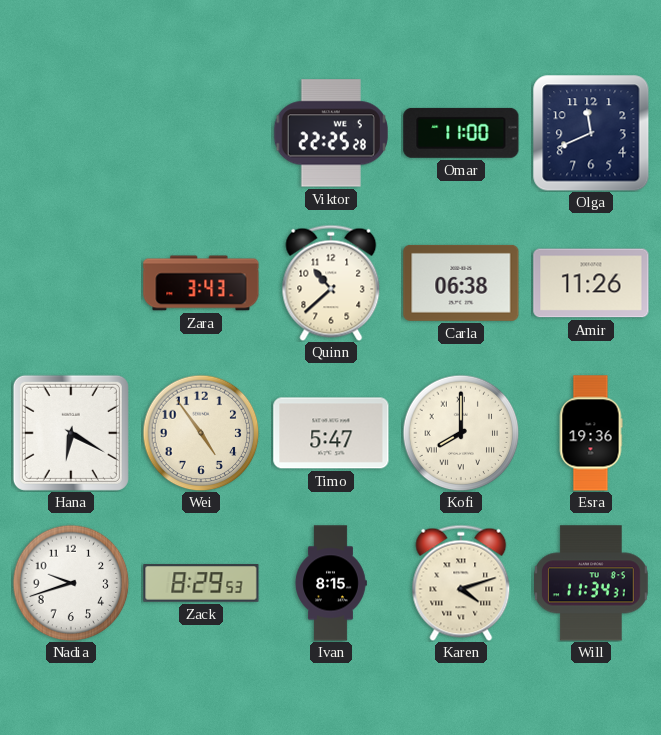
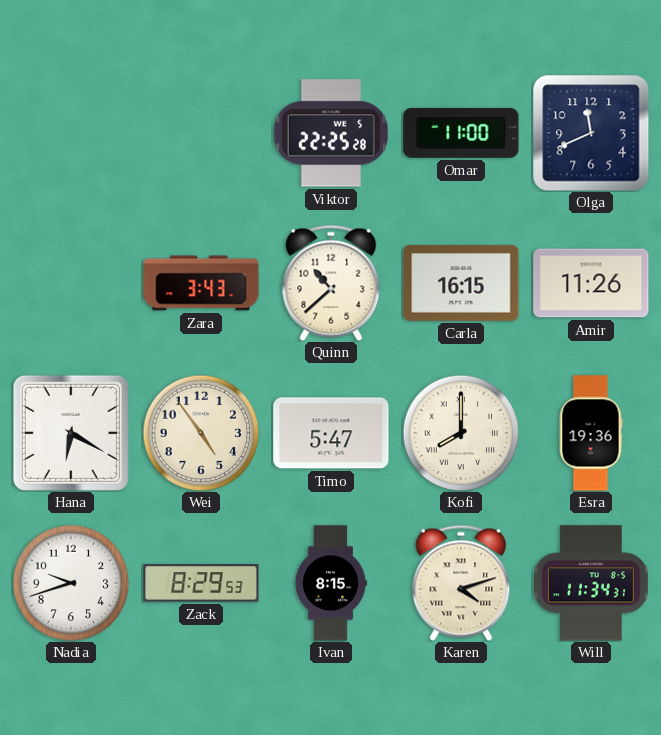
Carla: 06:38 -> 16:15
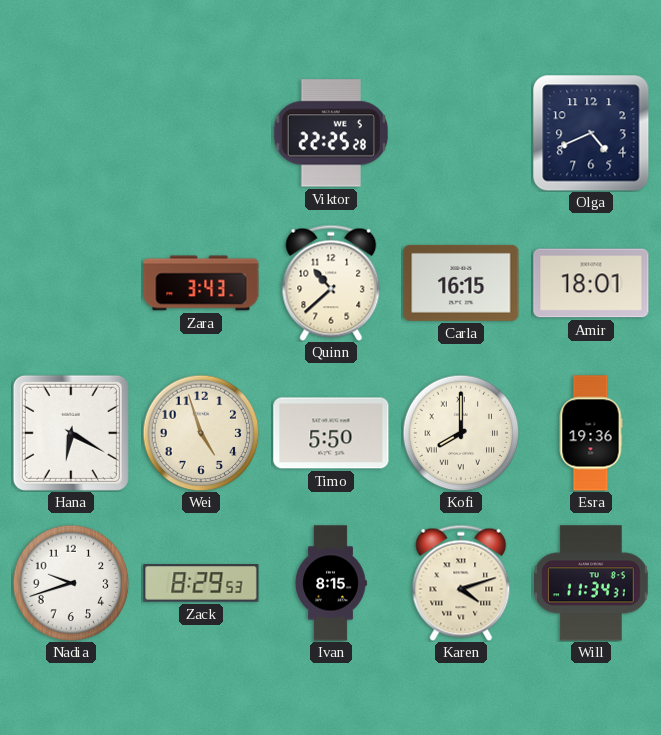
Omar: 11:00 -> none
Olga: 11:41 -> 4:41
Amir: 11:26 -> 18:01
Wei: 4:54 -> 4:57
Timo: 5:47 -> 5:50
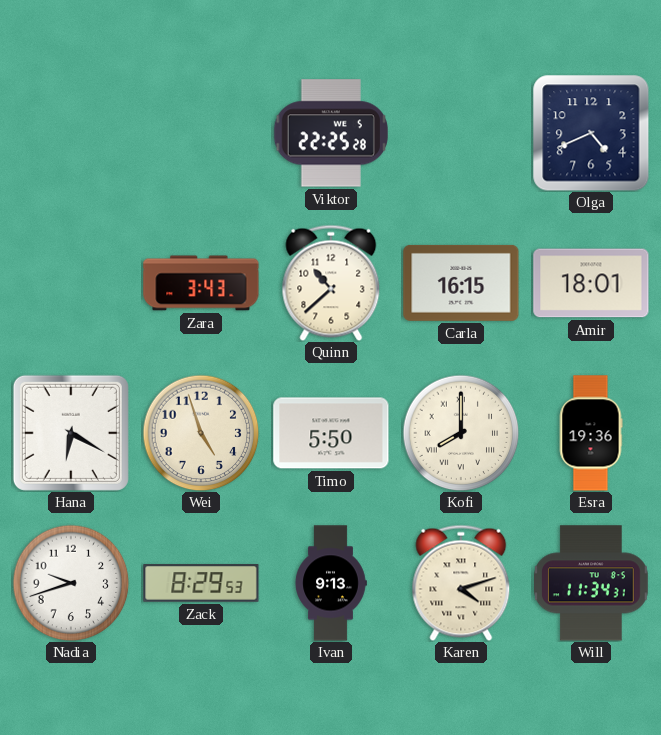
Ivan: 8:15 -> 9:13
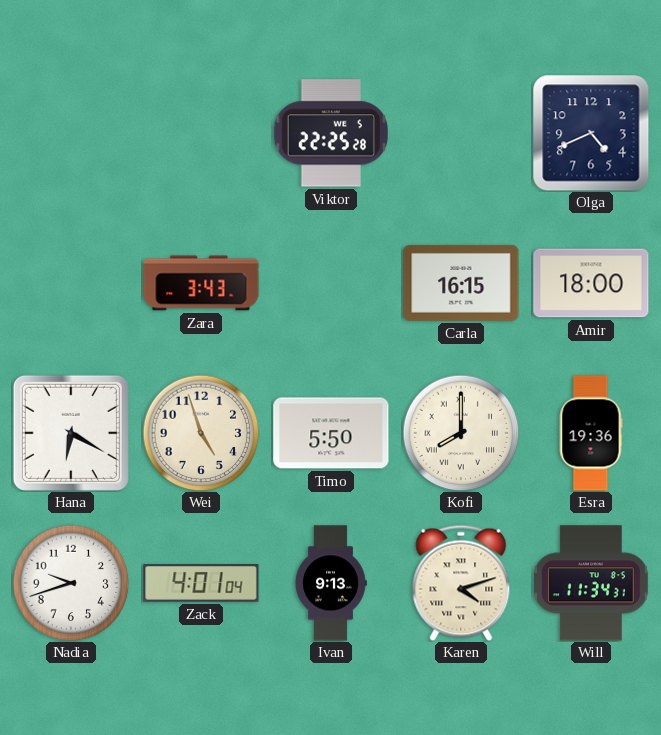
Quinn: 10:38 -> none
Amir: 18:01 -> 18:00
Zack: 8:29 -> 4:01
